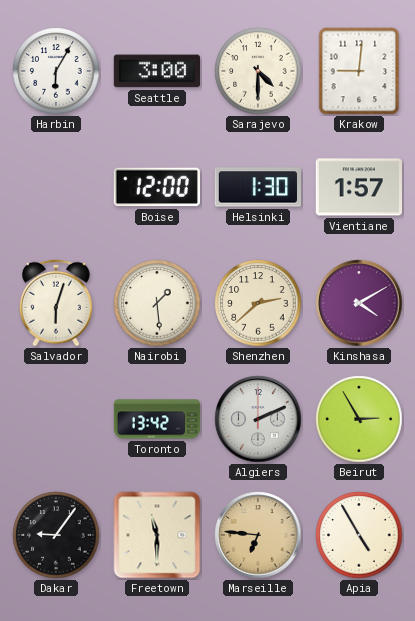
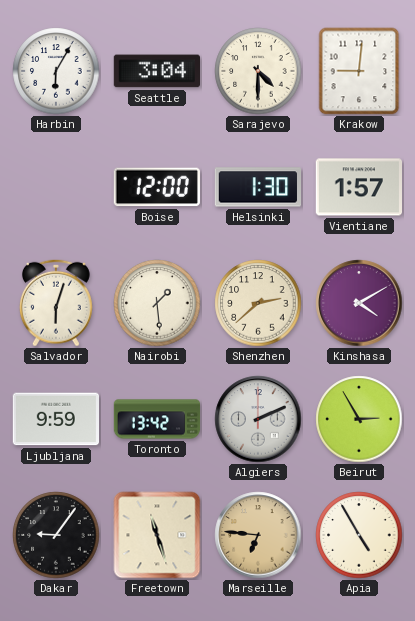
Seattle: 3:00 -> 3:04
Ljubljana: none -> 9:59
Freetown: 11:30 -> 11:27
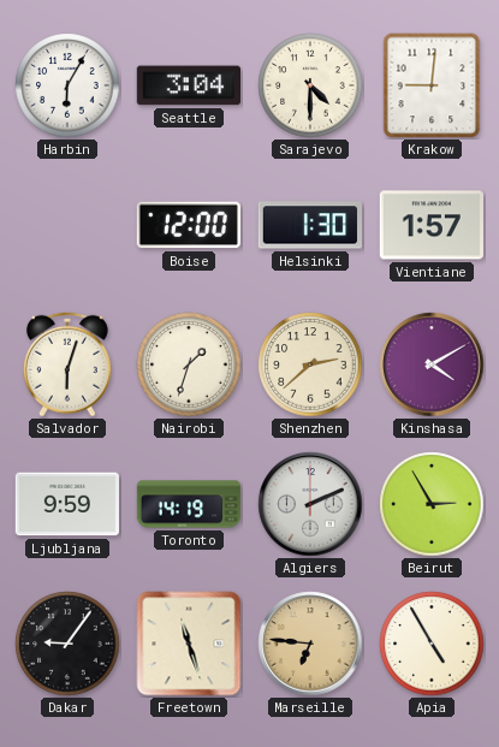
Nairobi: 1:29 -> 1:33
Toronto: 13:42 -> 14:19
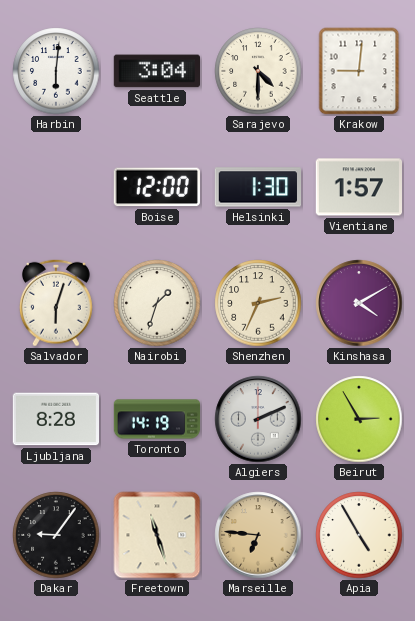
Harbin: 6:05 -> 6:01
Shenzhen: 2:38 -> 2:34
Ljubljana: 9:59 -> 8:28
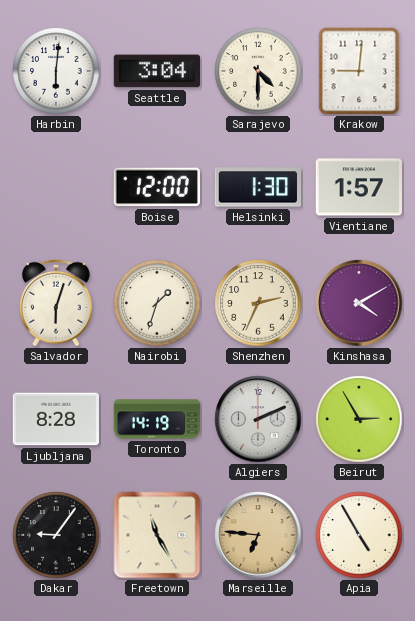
Freetown: 11:27 -> 11:25
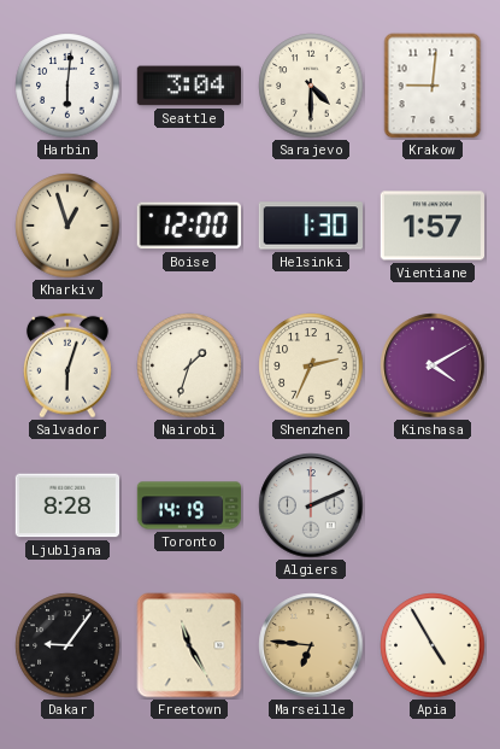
Kharkiv: none -> 12:57
Beirut: 2:55 -> none
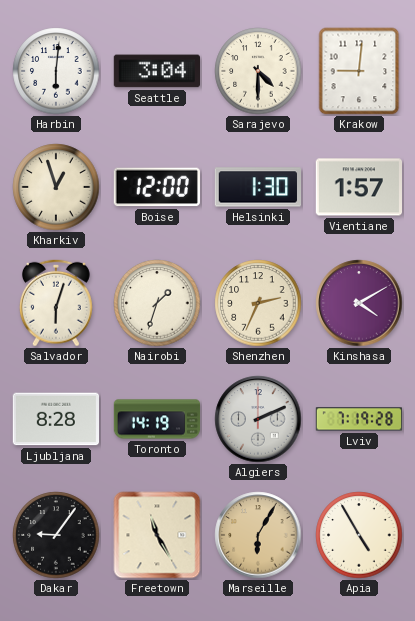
Lviv: none -> 7:19
Marseille: 6:46 -> 6:05
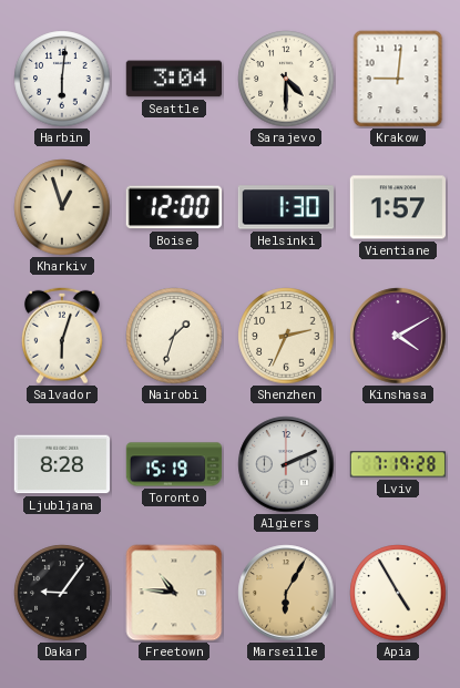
Toronto: 14:19 -> 15:19
Freetown: 11:25 -> 10:46
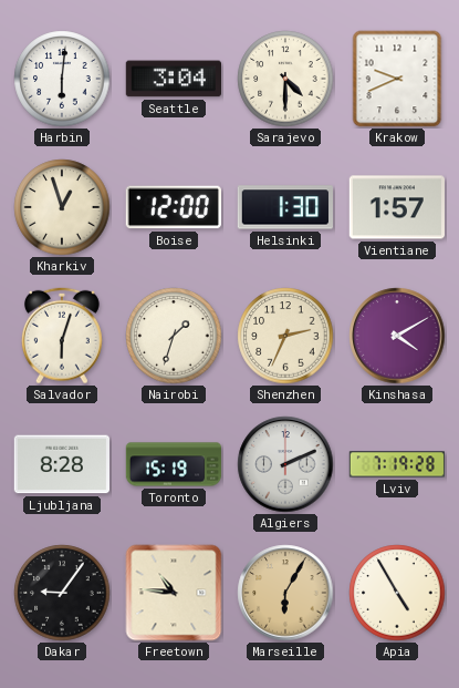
Krakow: 9:01 -> 9:41
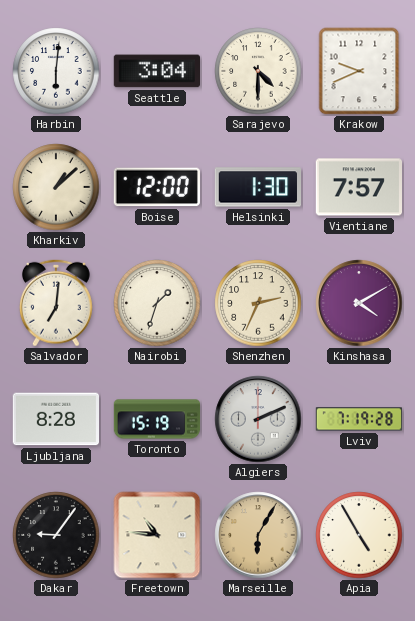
Kharkiv: 12:57 -> 1:08
Vientiane: 1:57 -> 7:57
Salvador: 6:03 -> 7:01
